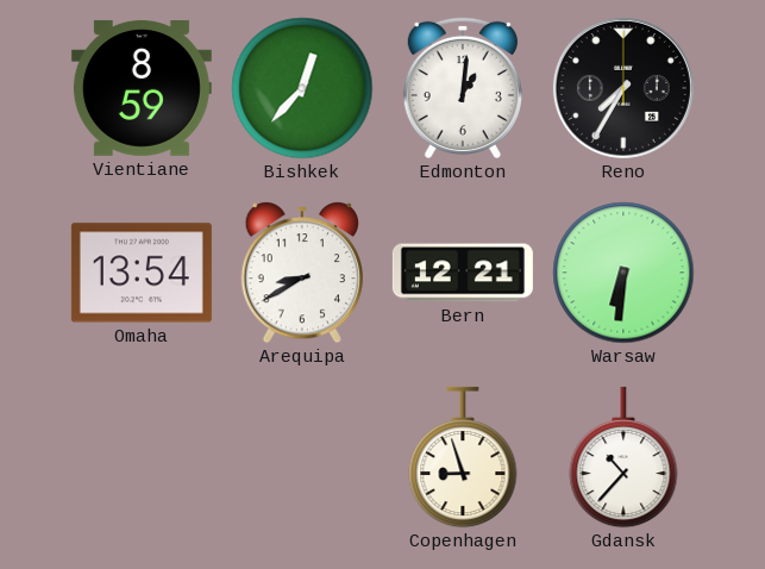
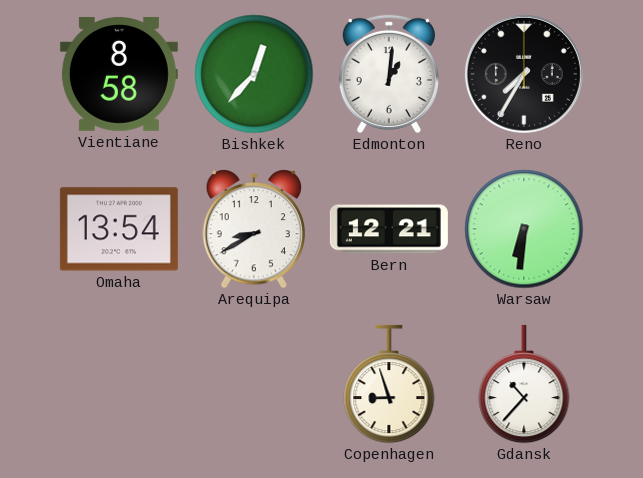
Vientiane: 8:59 -> 8:58
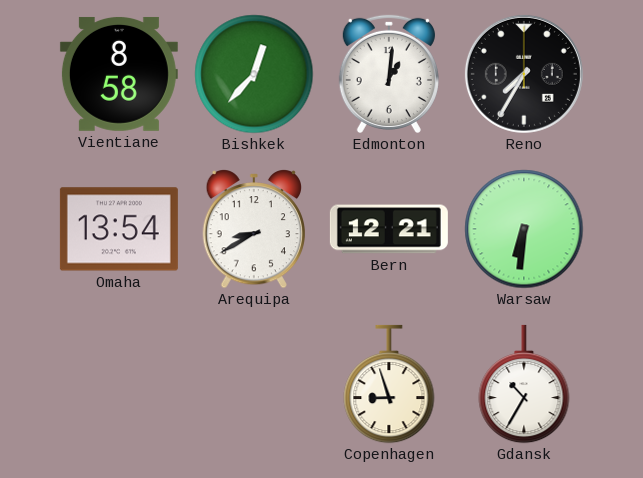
Gdansk: 10:37 -> 10:35
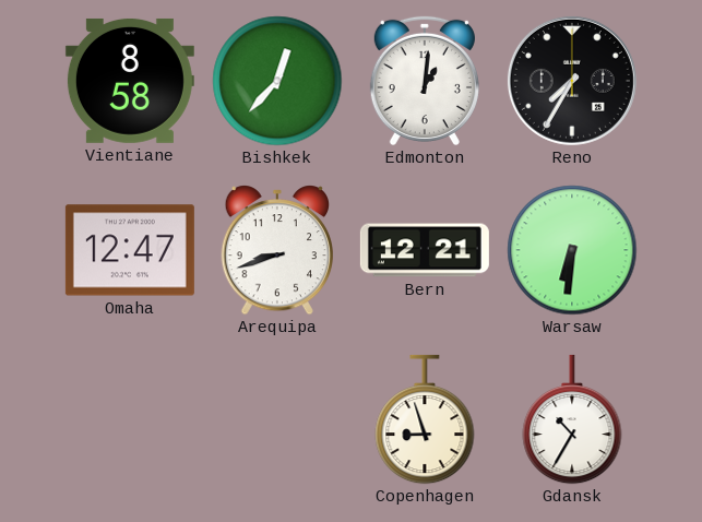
Omaha: 13:54 -> 12:47
Arequipa: 8:40 -> 8:42
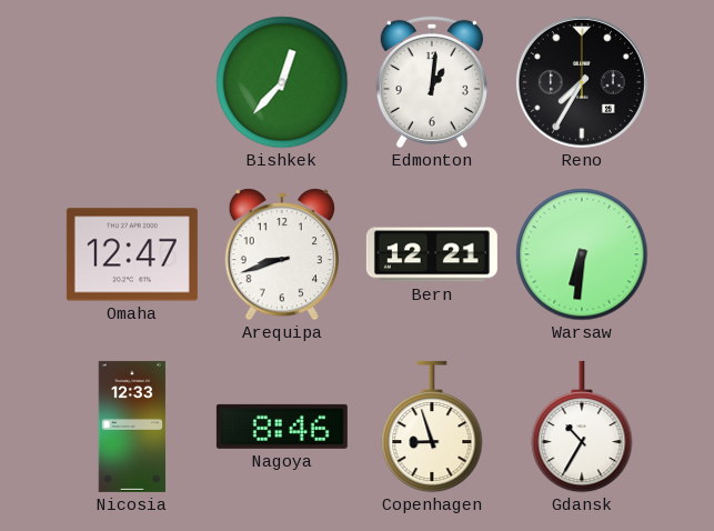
Vientiane: 8:58 -> none
Nicosia: none -> 12:33
Nagoya: none -> 8:46
